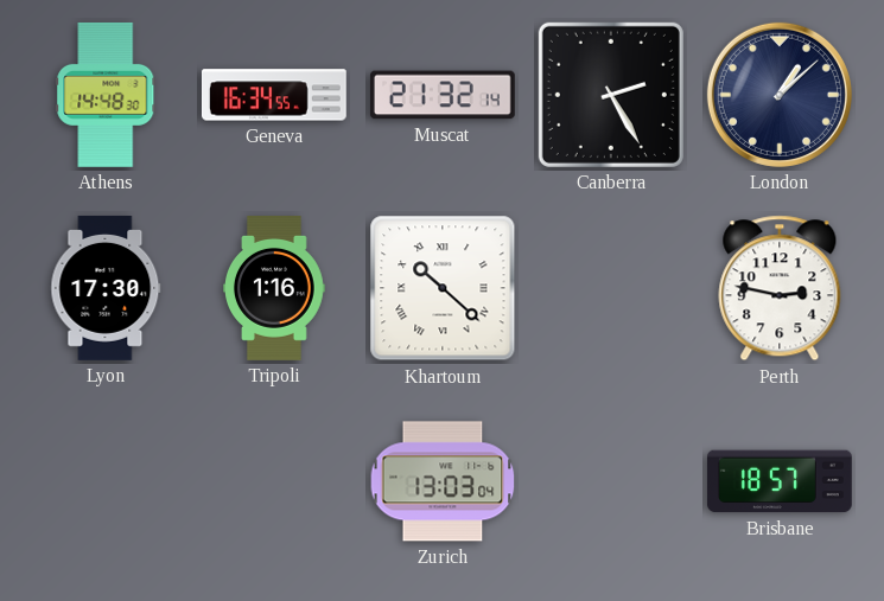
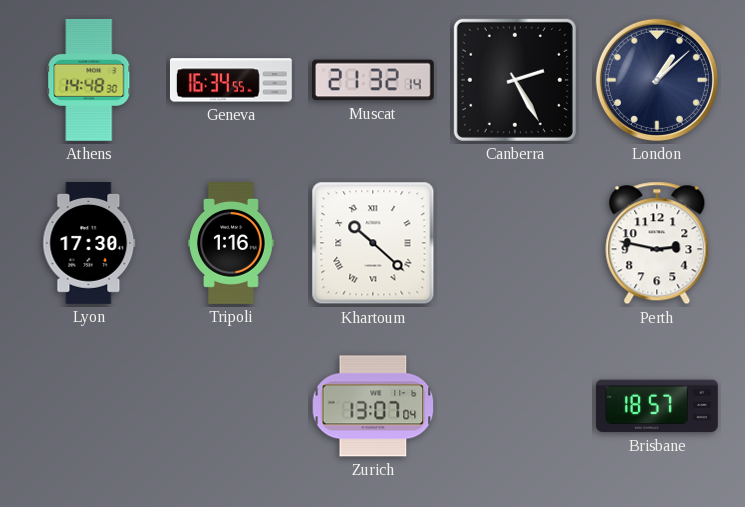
Zurich: 13:03 -> 13:07
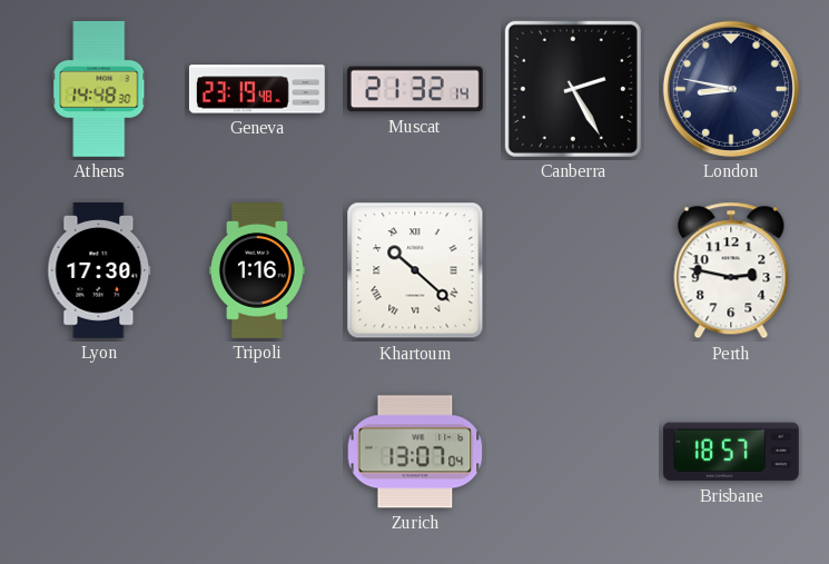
Geneva: 16:34 -> 23:19
London: 1:08 -> 8:47
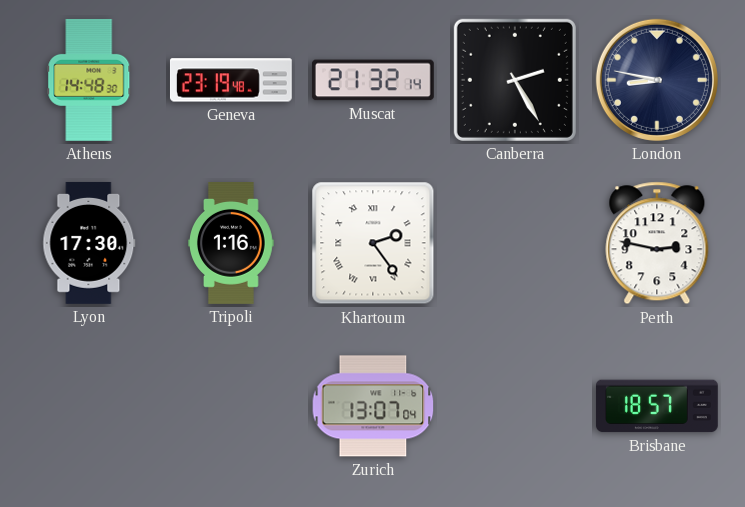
Khartoum: 10:22 -> 2:24
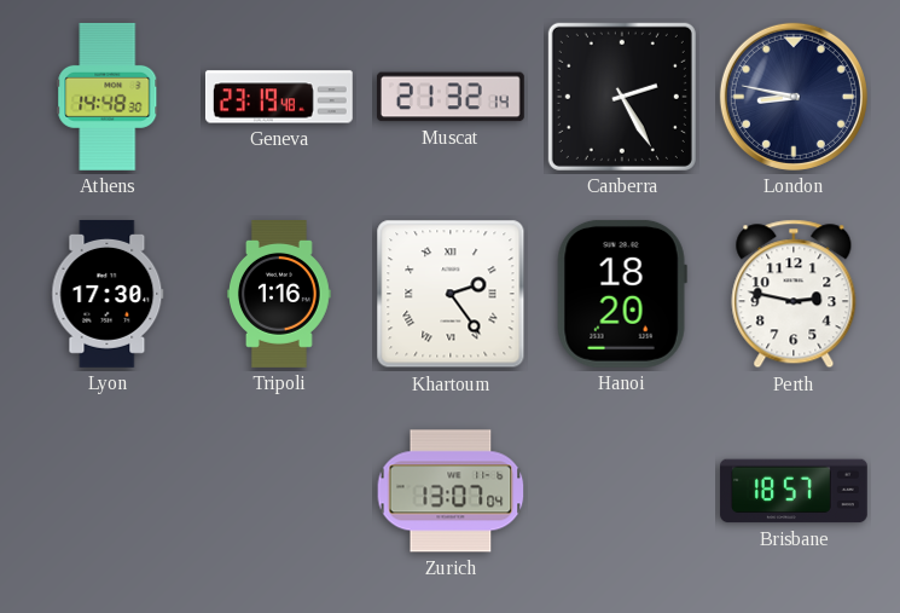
Hanoi: none -> 18:20
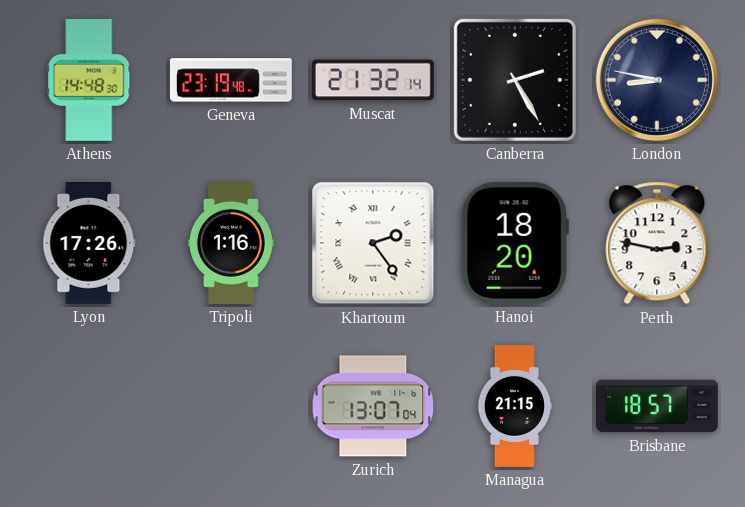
Lyon: 17:30 -> 17:26
Managua: none -> 21:15
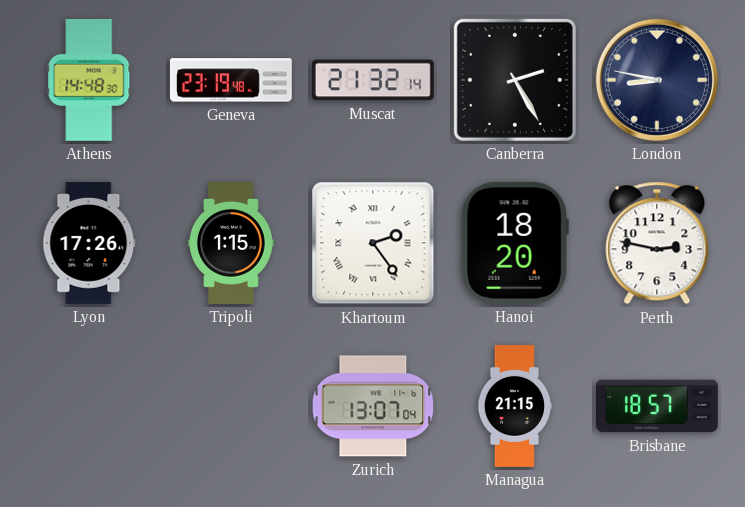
Tripoli: 1:16 -> 1:15
